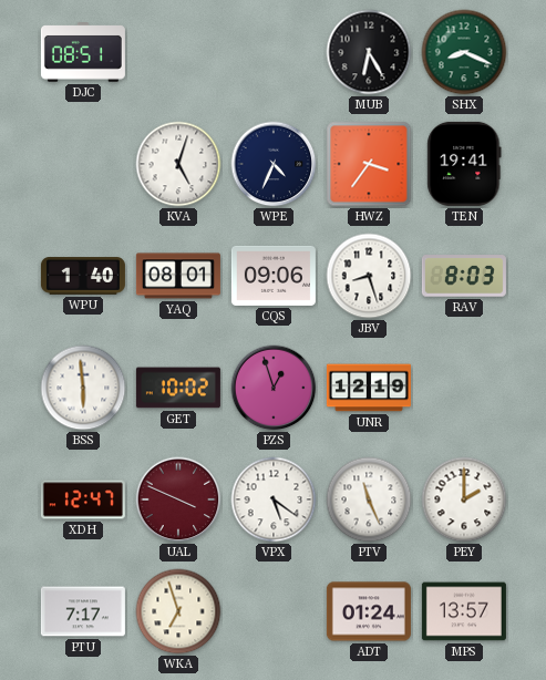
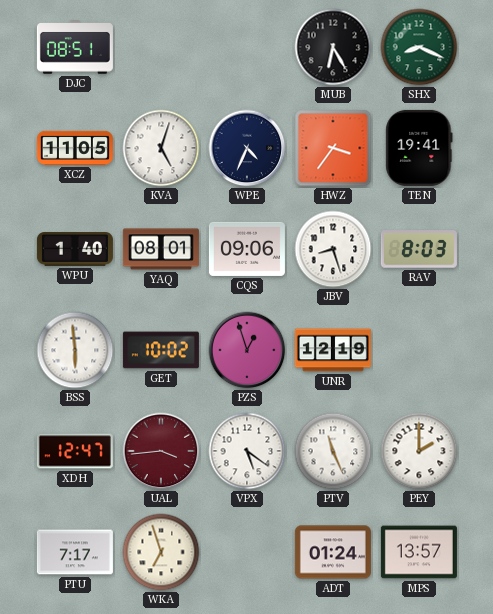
XCZ: none -> 11:05
UAL: 3:49 -> 3:44
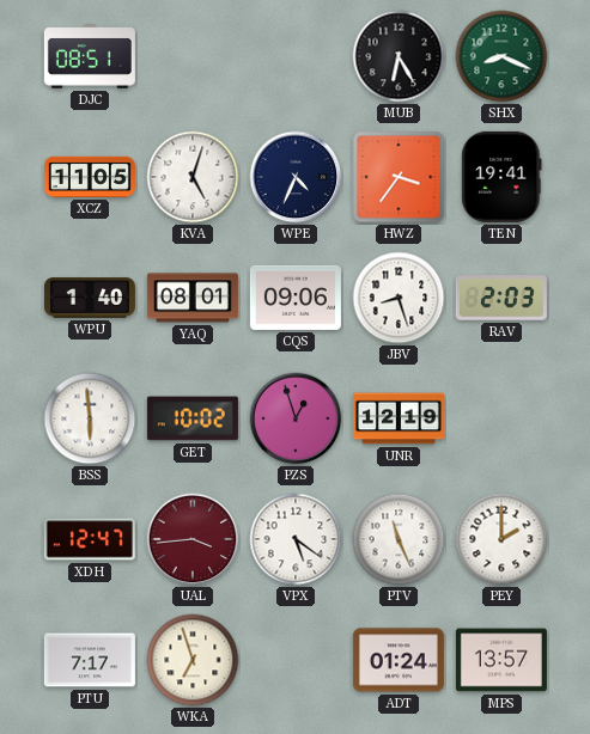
RAV: 8:03 -> 2:03
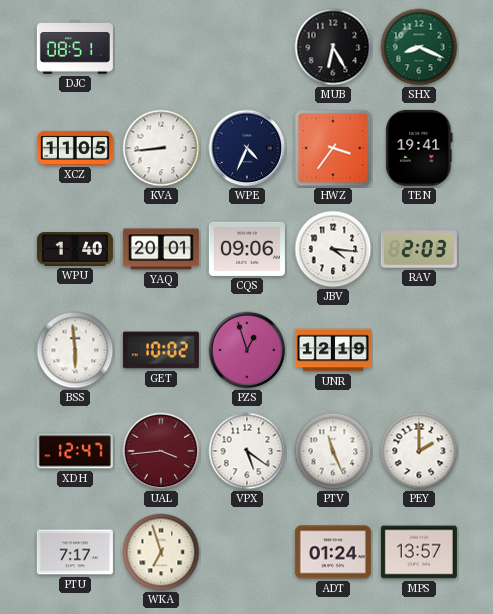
KVA: 5:03 -> 8:44
YAQ: 08:01 -> 20:01
JBV: 8:27 -> 4:16
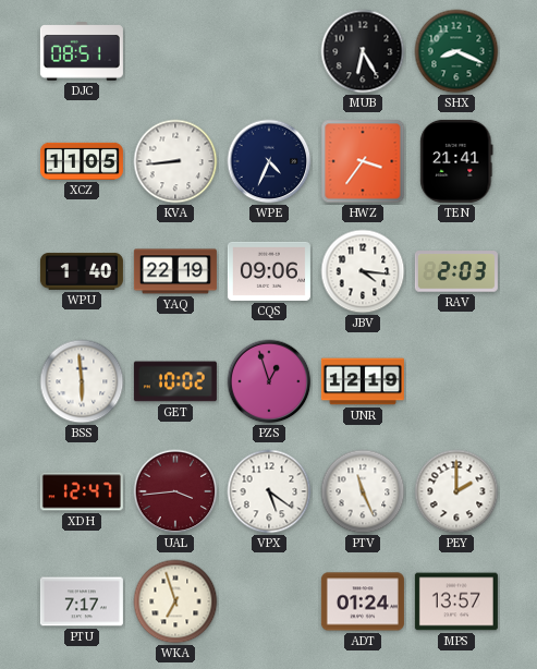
TEN: 19:41 -> 21:41
YAQ: 20:01 -> 22:19
